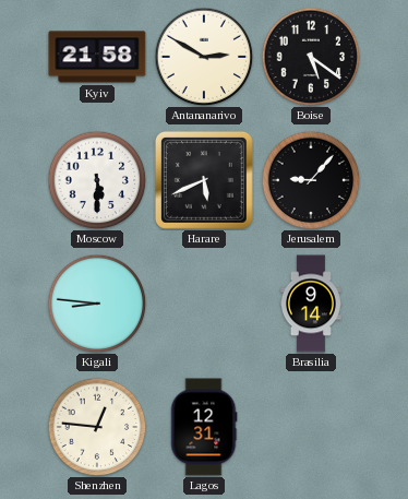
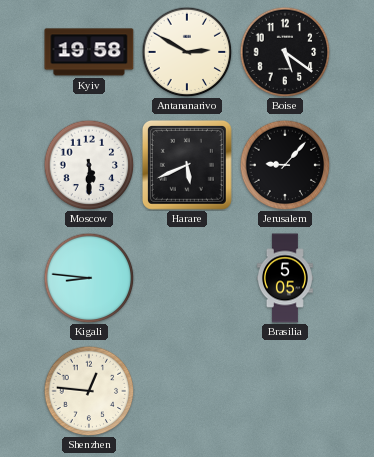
Kyiv: 21:58 -> 19:58
Brasilia: 9:14 -> 5:05
Lagos: 12:31 -> none
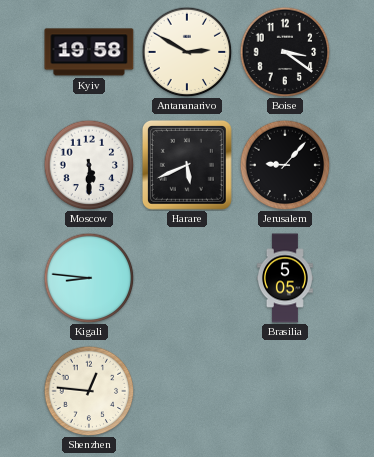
Boise: 5:21 -> 3:21
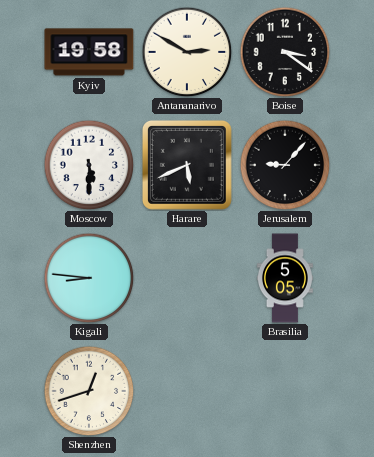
Shenzhen: 12:46 -> 12:42
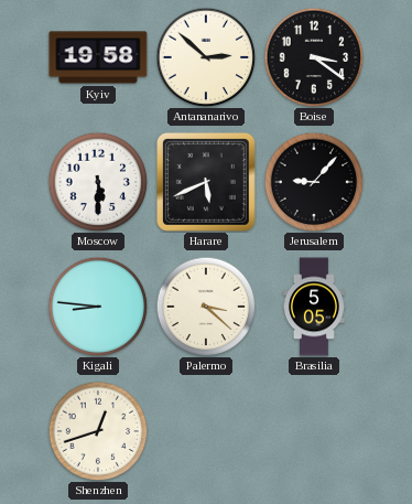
Antananarivo: 2:50 -> 2:52
Palermo: none -> 3:22
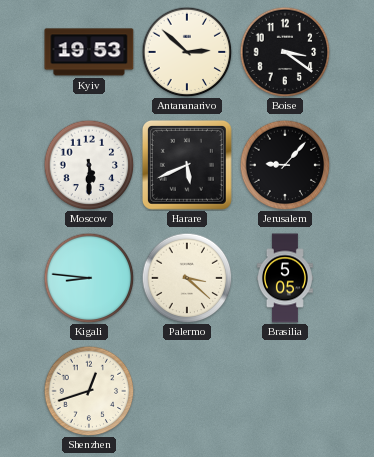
Kyiv: 19:58 -> 19:53
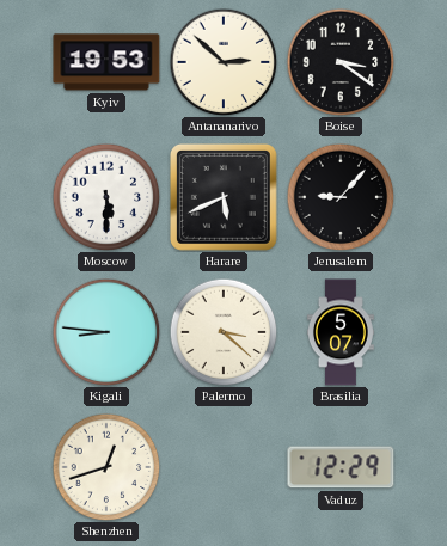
Brasilia: 5:05 -> 5:07
Vaduz: none -> 12:29
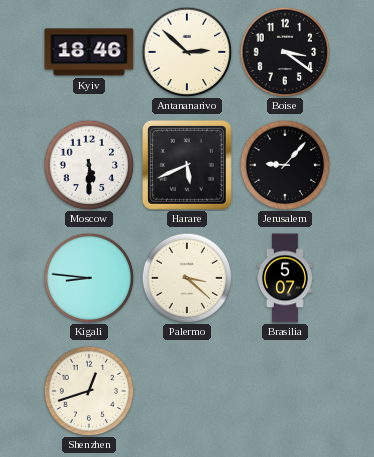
Kyiv: 19:53 -> 18:46
Vaduz: 12:29 -> none
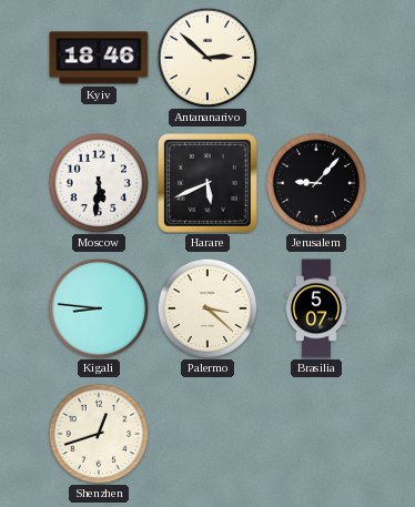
Boise: 3:21 -> none
Moscow: 5:30 -> 5:31
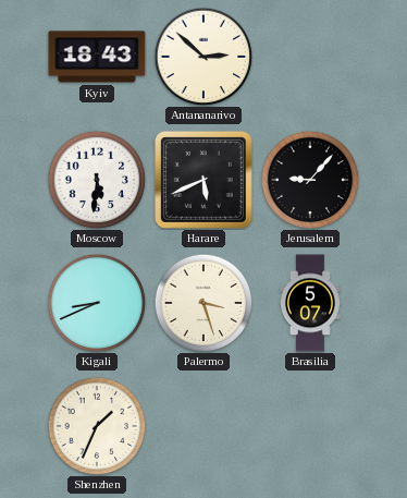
Kyiv: 18:46 -> 18:43
Kigali: 8:46 -> 8:41
Palermo: 3:22 -> 3:27
Shenzhen: 12:42 -> 1:34
